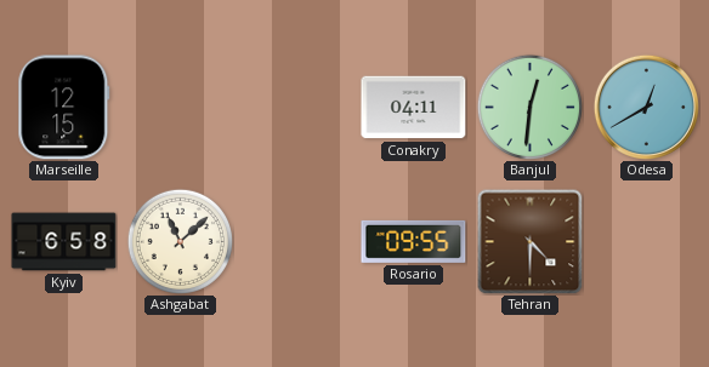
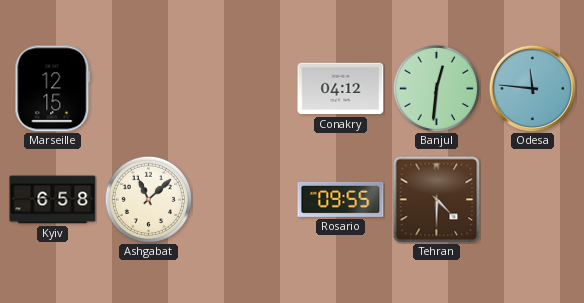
Conakry: 04:11 -> 04:12
Odesa: 12:40 -> 11:46
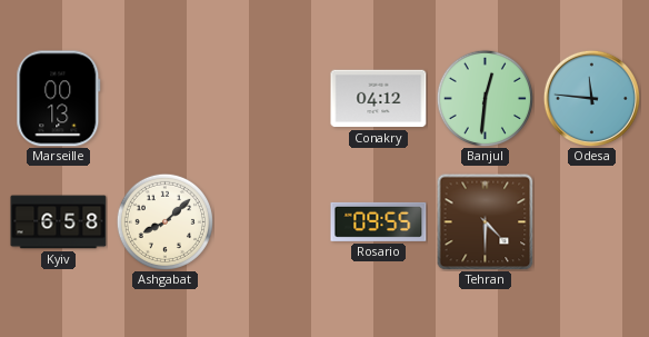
Marseille: 12:15 -> 00:13
Ashgabat: 11:08 -> 8:08
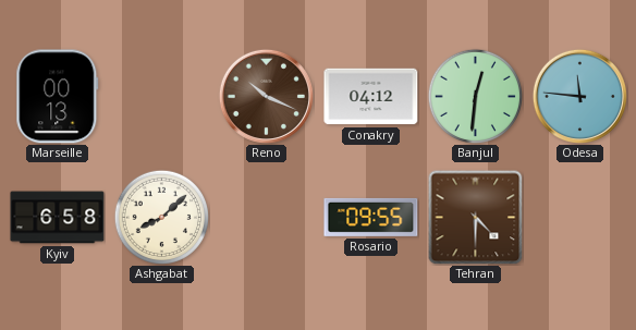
Reno: none -> 10:19
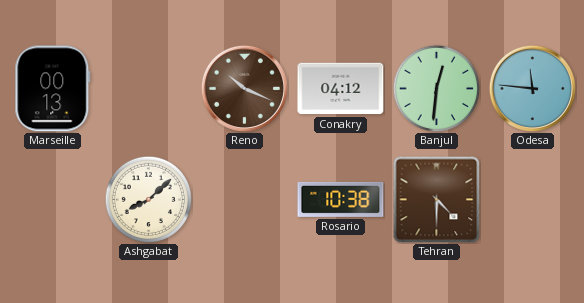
Kyiv: 6:58 -> none
Rosario: 09:55 -> 10:38
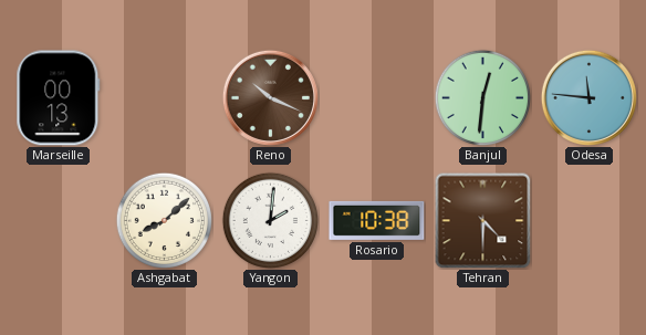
Conakry: 04:12 -> none
Yangon: none -> 2:01
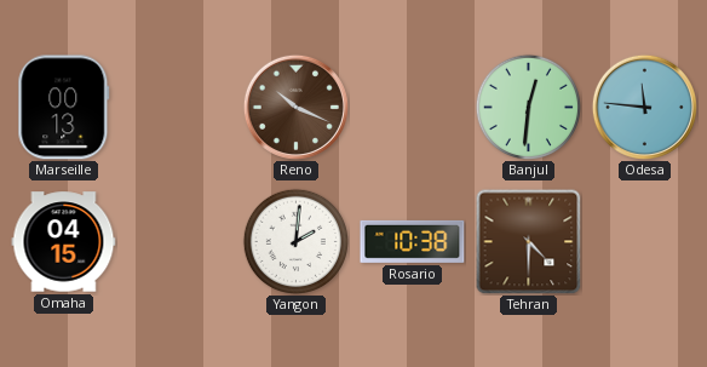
Omaha: none -> 04:15
Ashgabat: 8:08 -> none
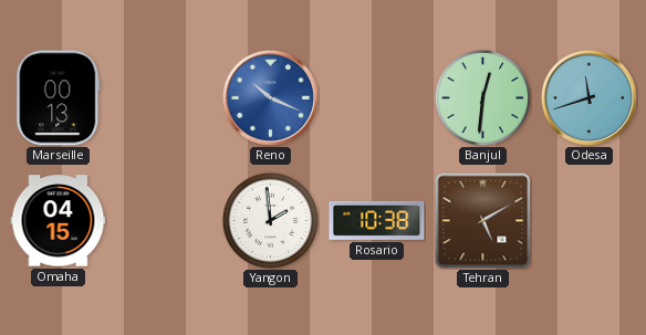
Reno dial: brown -> blue
Odesa: 11:46 -> 11:42
Yangon: 2:01 -> 1:59
Tehran: 4:30 -> 5:10
